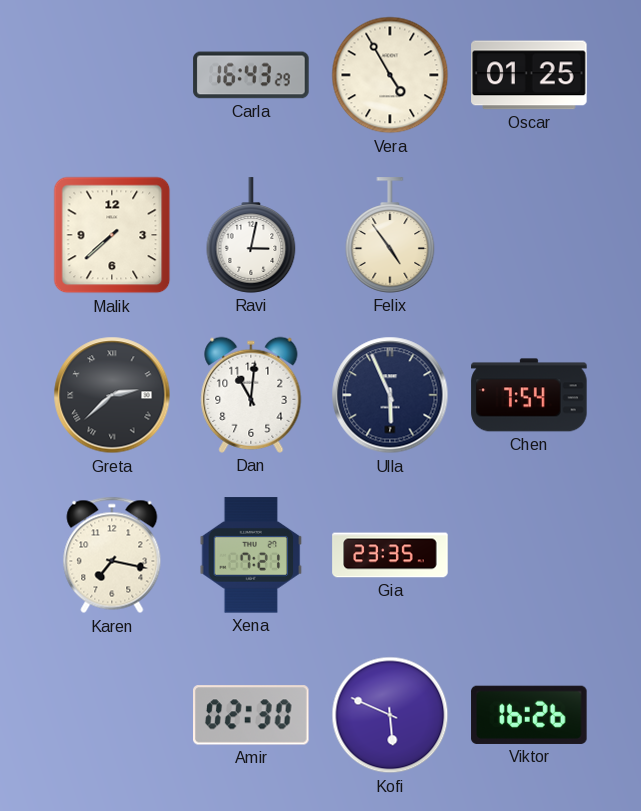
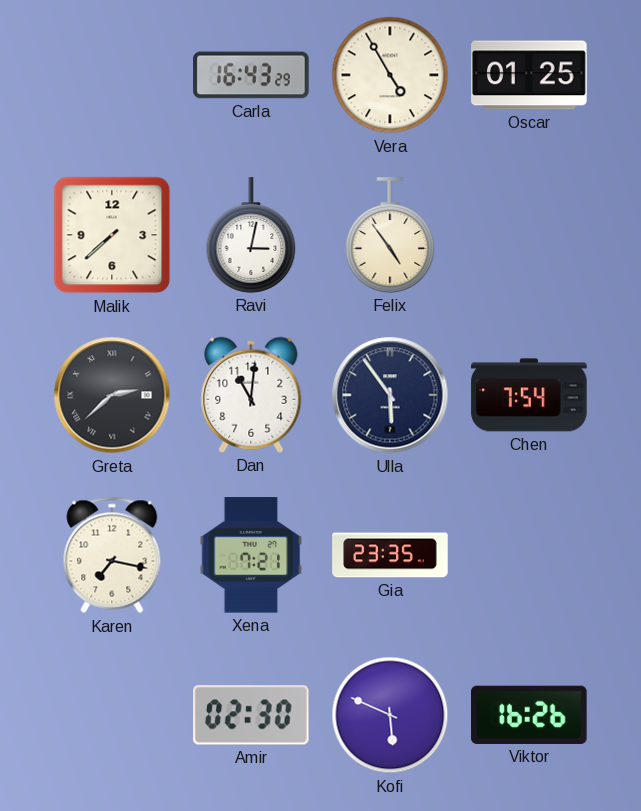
Ulla: 5:56 -> 5:54
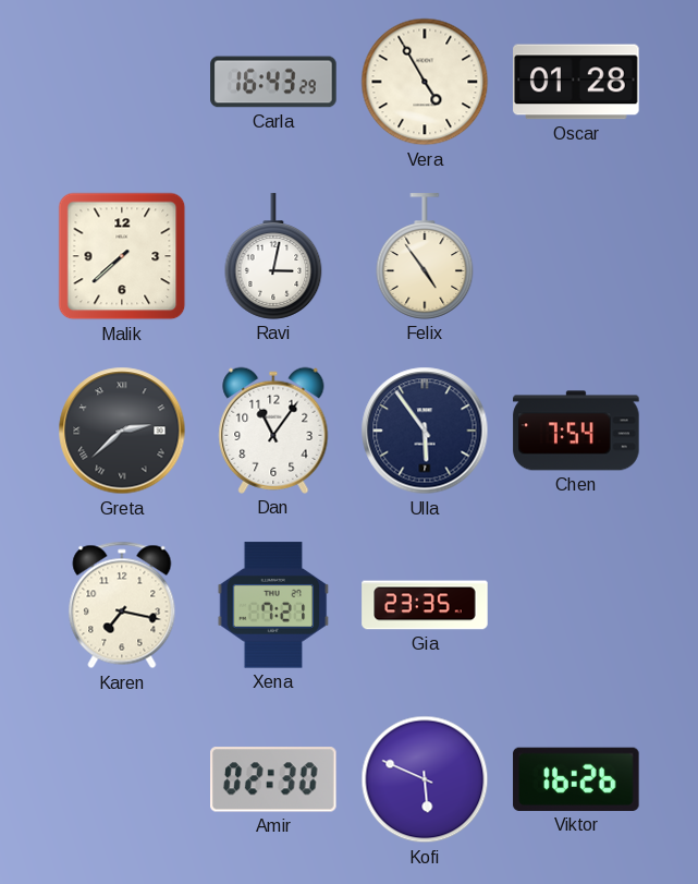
Oscar: 01:25 -> 01:28
Dan: 11:01 -> 11:06
